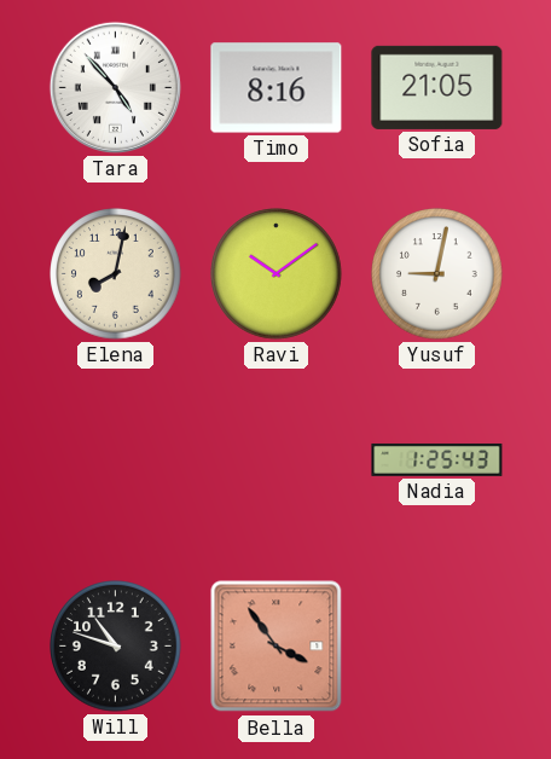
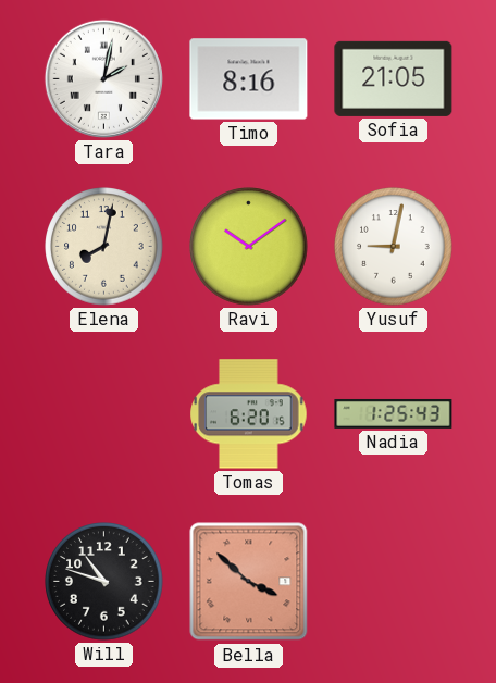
Tara: 4:53 -> 2:02
Tomas: none -> 6:20
Bella: 3:54 -> 3:52
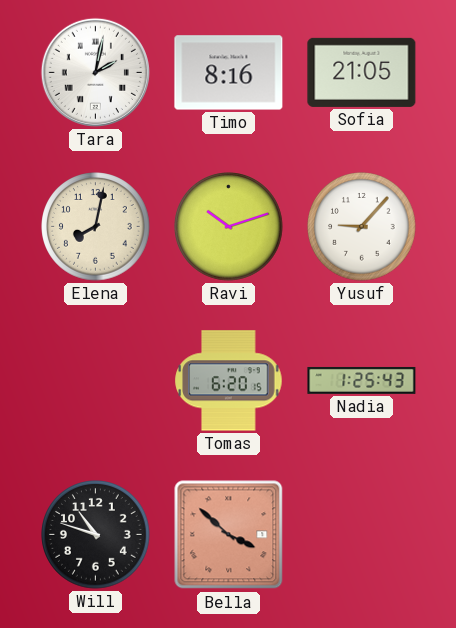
Ravi: 10:09 -> 10:12
Yusuf: 9:02 -> 9:07
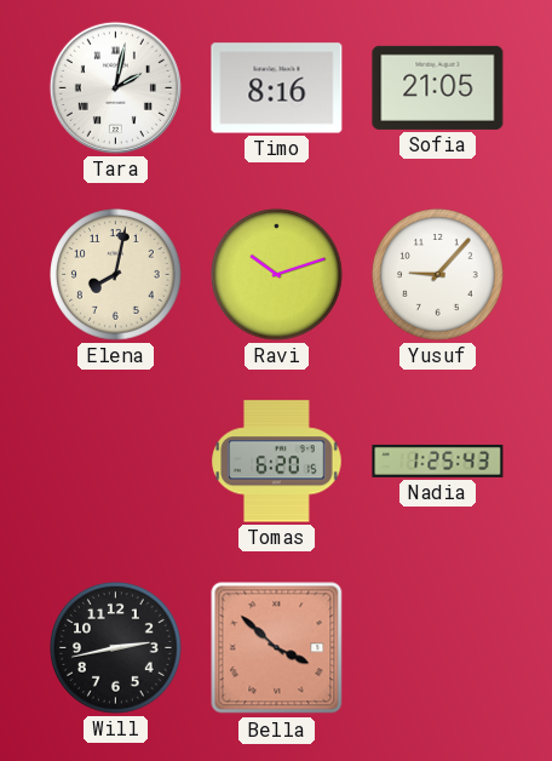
Will: 10:48 -> 2:43
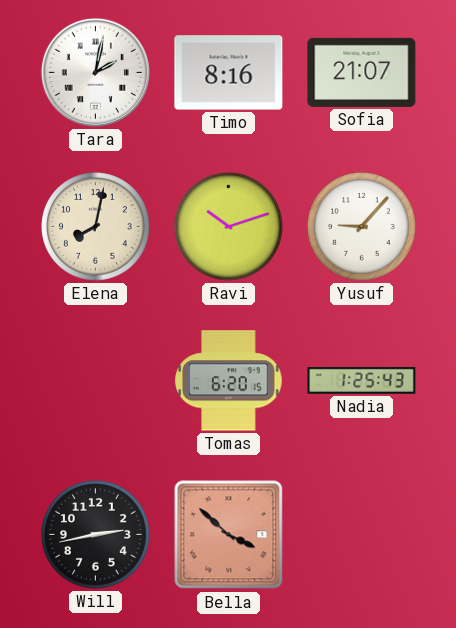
Sofia: 21:05 -> 21:07
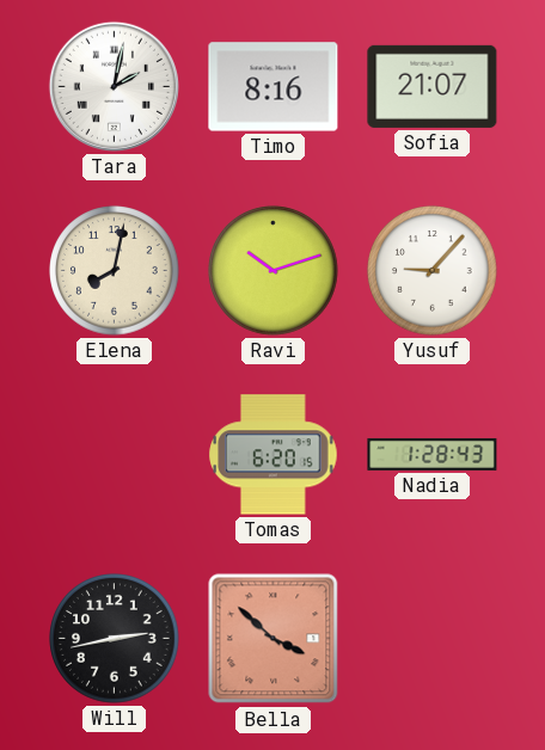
Nadia: 1:25 -> 1:28
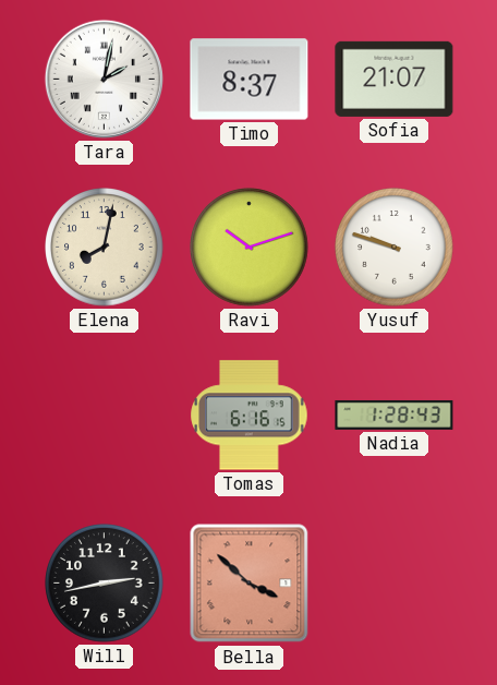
Timo: 8:16 -> 8:37
Yusuf: 9:07 -> 9:48
Tomas: 6:20 -> 6:16
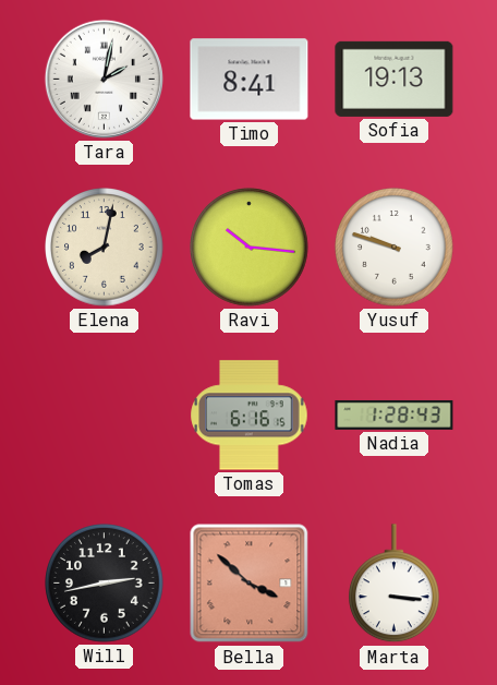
Timo: 8:37 -> 8:41
Sofia: 21:07 -> 19:13
Ravi: 10:12 -> 10:16
Marta: none -> 3:16
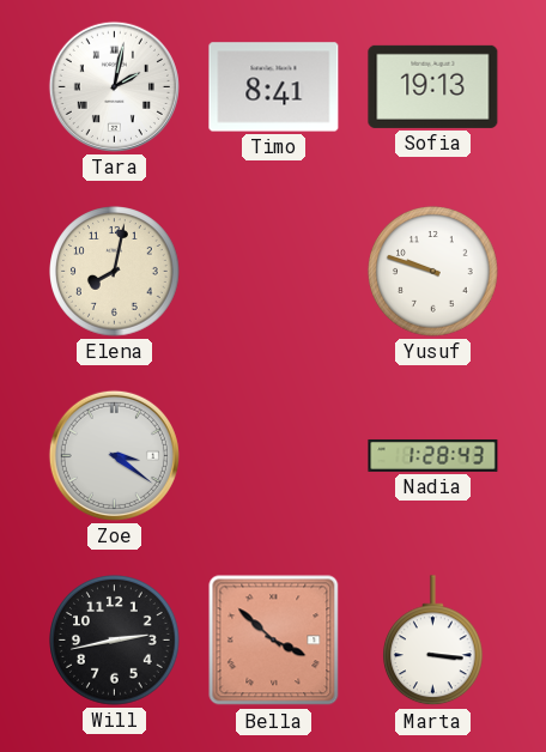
Ravi: 10:16 -> none
Zoe: none -> 3:21
Tomas: 6:16 -> none
